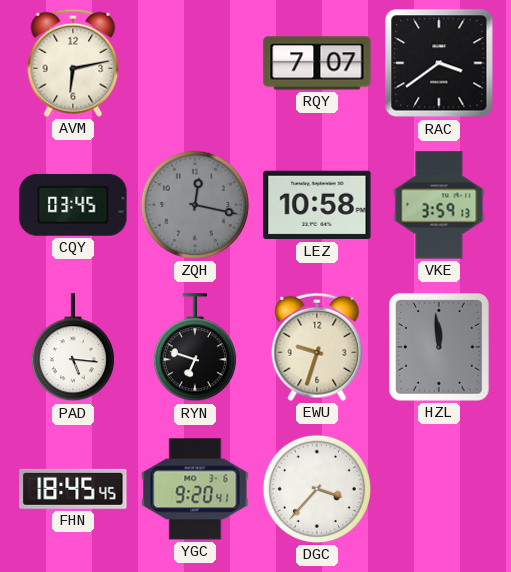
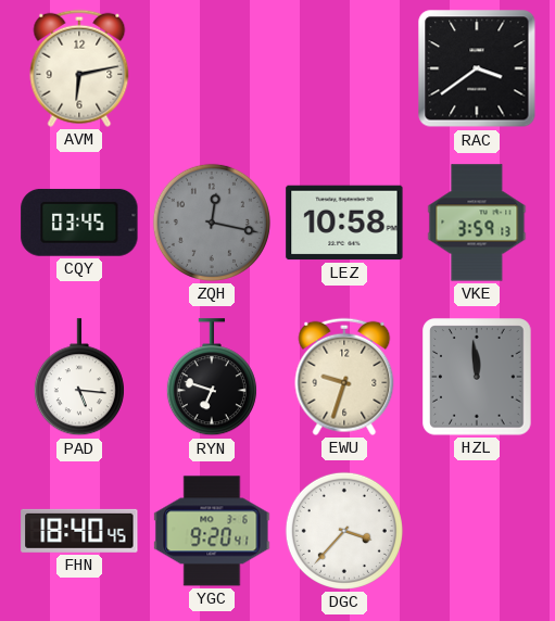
RQY: 7:07 -> none
FHN: 18:45 -> 18:40
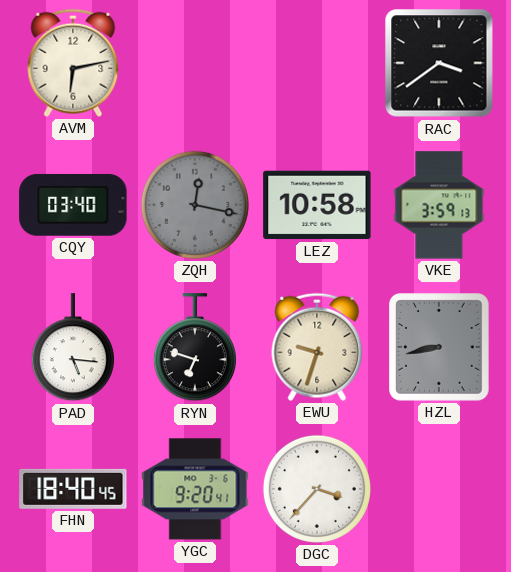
CQY: 03:45 -> 03:40
HZL: 11:59 -> 8:43
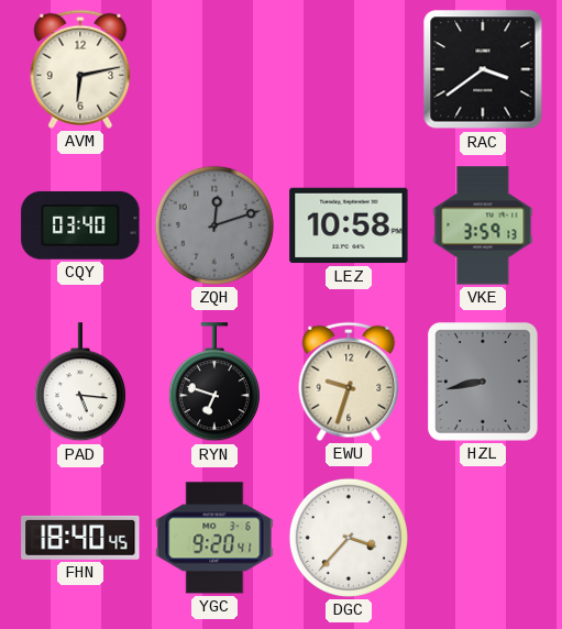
ZQH: 12:17 -> 12:12
